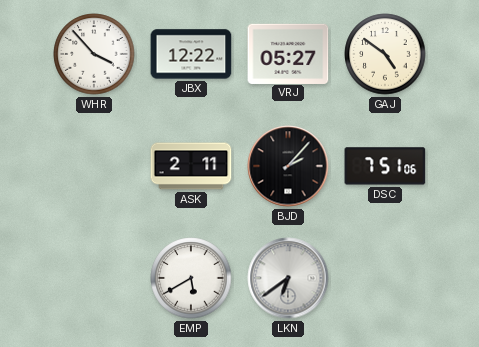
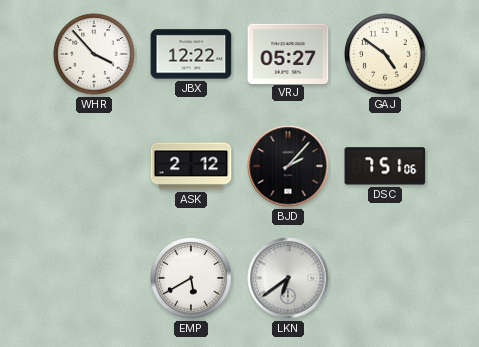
ASK: 2:11 -> 2:12
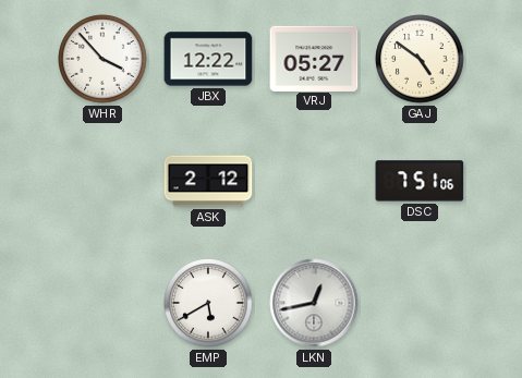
BJD: 2:07 -> none
LKN: 6:39 -> 12:43
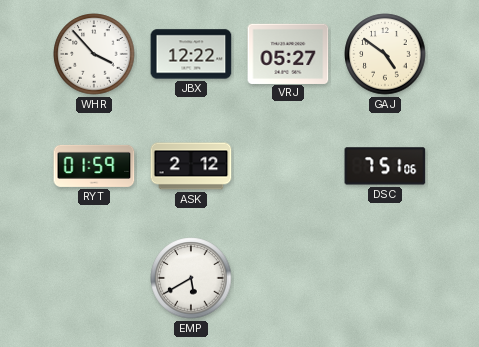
RYT: none -> 01:59
LKN: 12:43 -> none
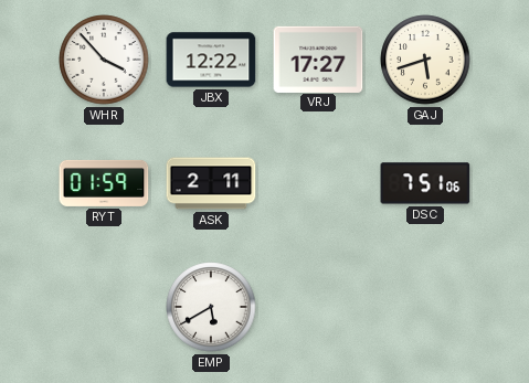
VRJ: 05:27 -> 17:27
GAJ: 4:51 -> 5:42
ASK: 2:12 -> 2:11
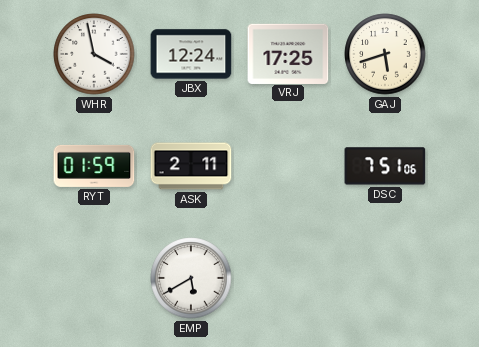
WHR: 3:53 -> 3:58
JBX: 12:22 -> 12:24
VRJ: 17:27 -> 17:25
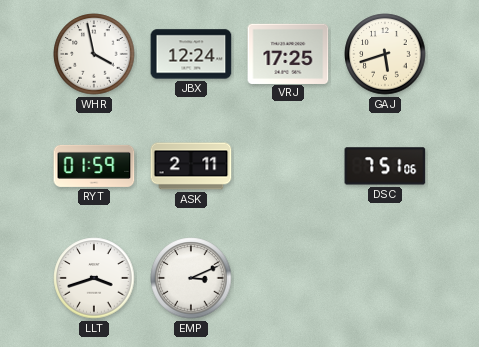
LLT: none -> 3:42
EMP: 5:40 -> 3:11
